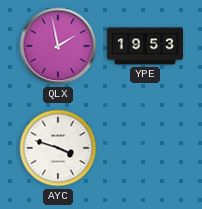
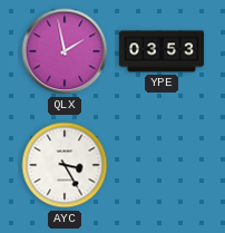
YPE: 19:53 -> 03:53
AYC: 3:48 -> 3:25
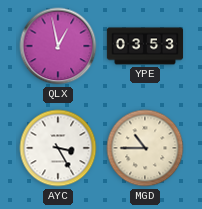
QLX: 1:58 -> 12:58
MGD: none -> 10:45
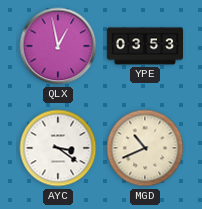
AYC: 3:25 -> 3:21
MGD: 10:45 -> 10:41
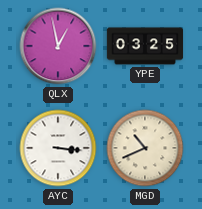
YPE: 03:53 -> 03:25
AYC: 3:21 -> 3:16
